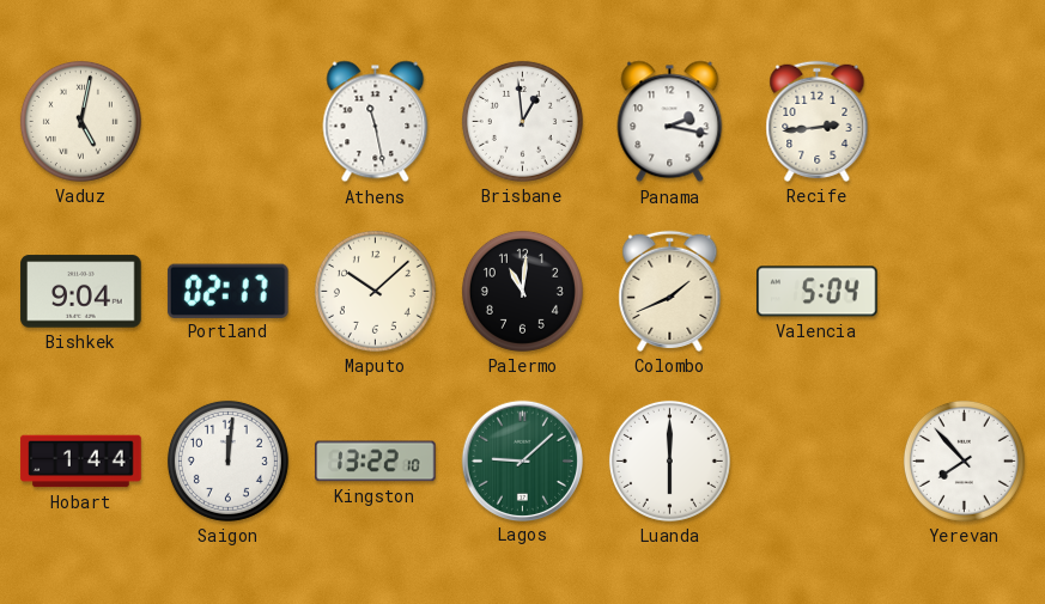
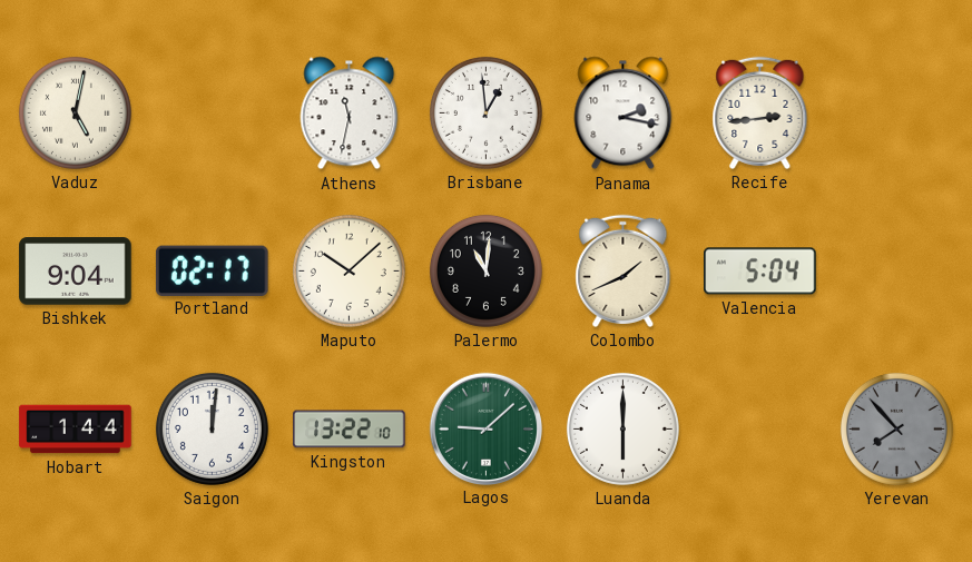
Athens: 11:28 -> 11:32
Yerevan dial: white -> grey
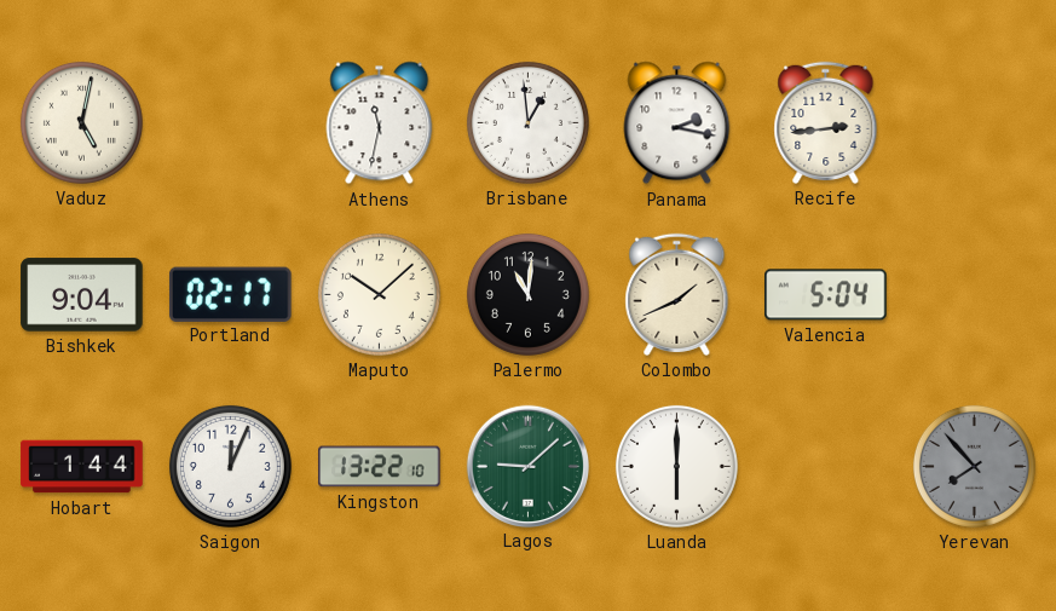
Saigon: 12:01 -> 12:04
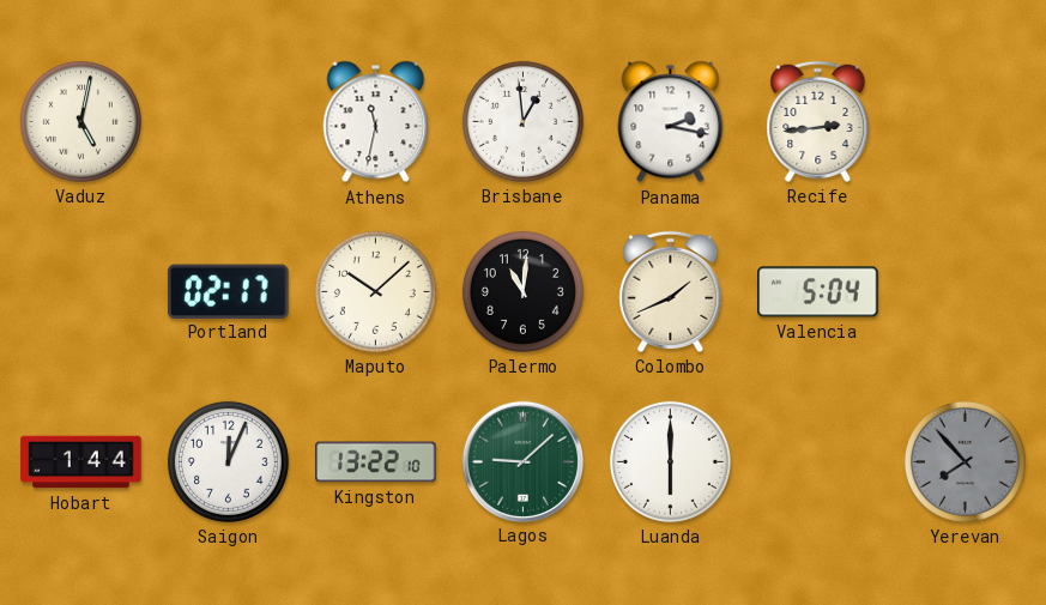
Bishkek: 9:04 -> none
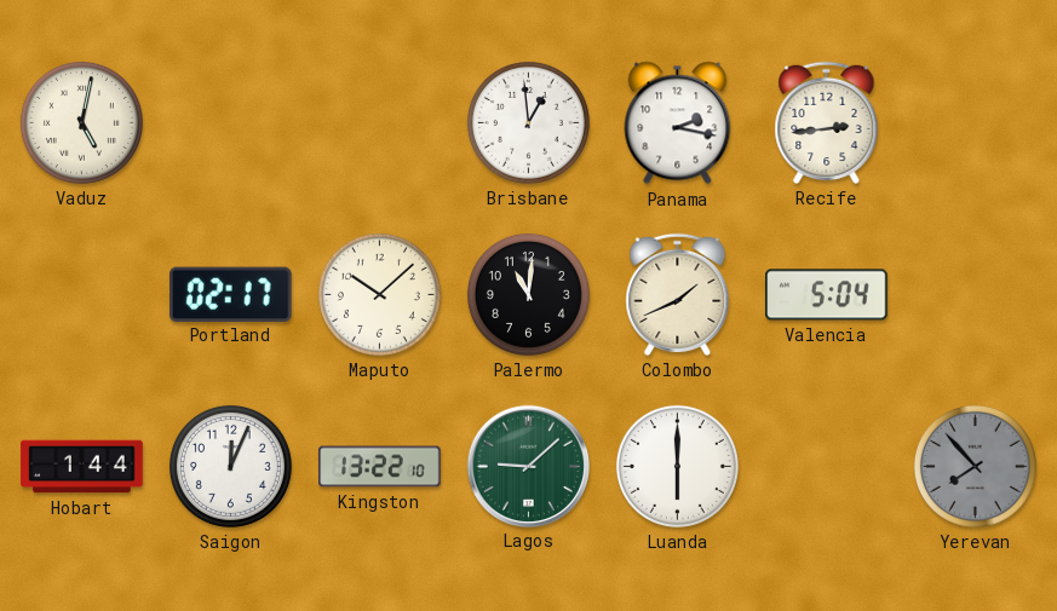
Athens: 11:32 -> none
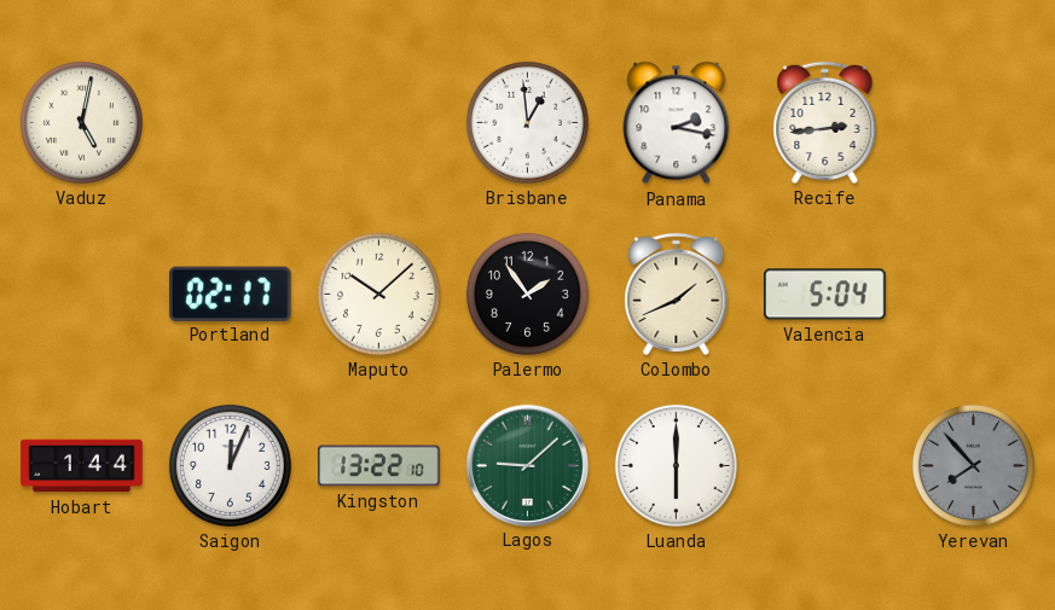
Palermo: 11:01 -> 1:54
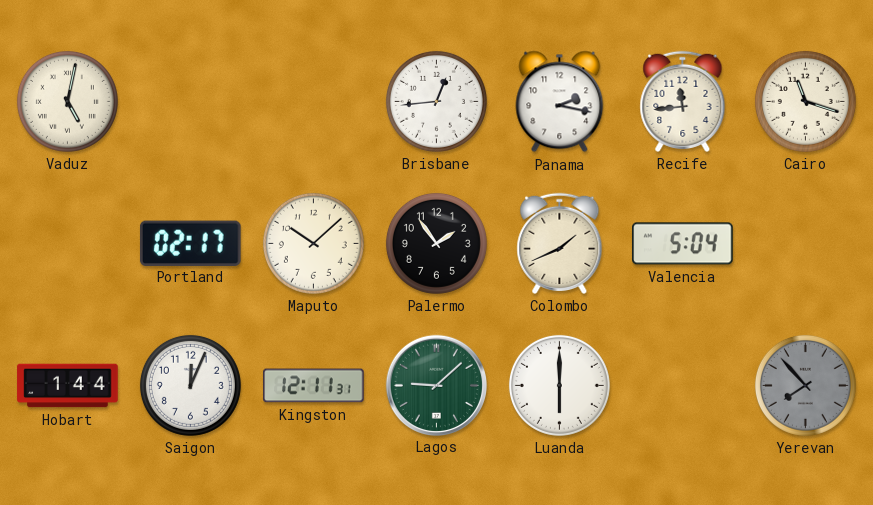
Brisbane: 12:59 -> 12:44
Recife: 2:44 -> 11:44
Cairo: none -> 11:18
Kingston: 13:22 -> 12:11
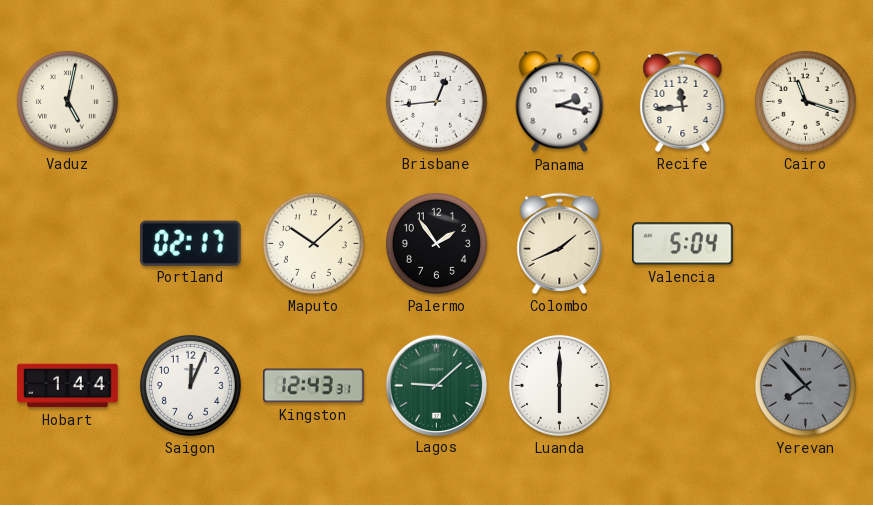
Kingston: 12:11 -> 12:43
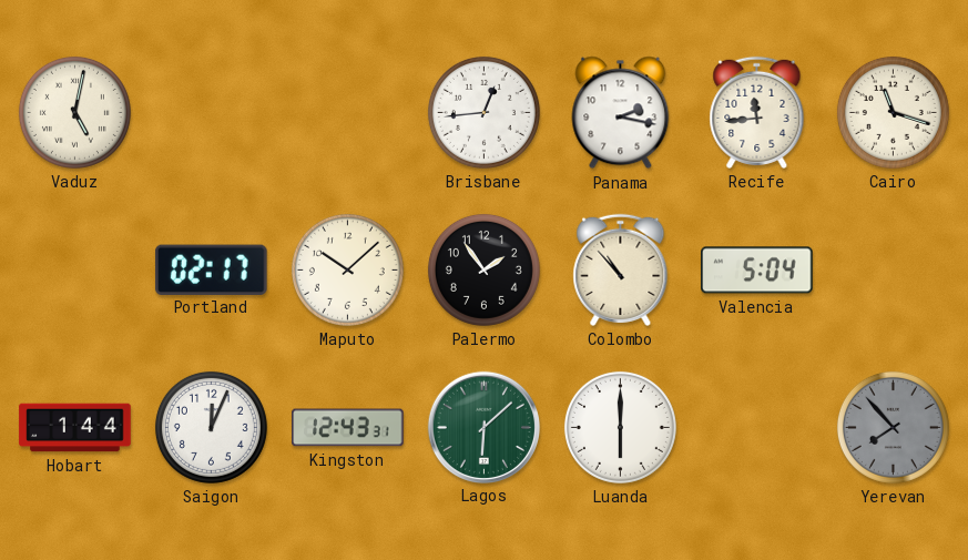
Colombo: 1:41 -> 10:53
Lagos: 9:08 -> 6:08
